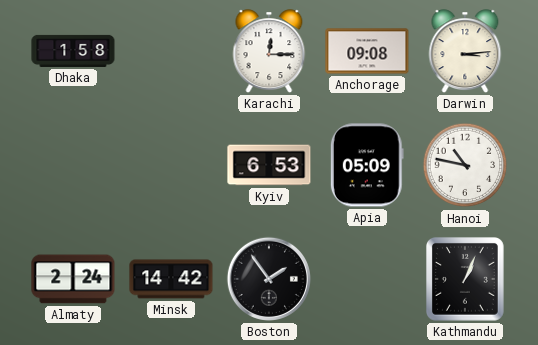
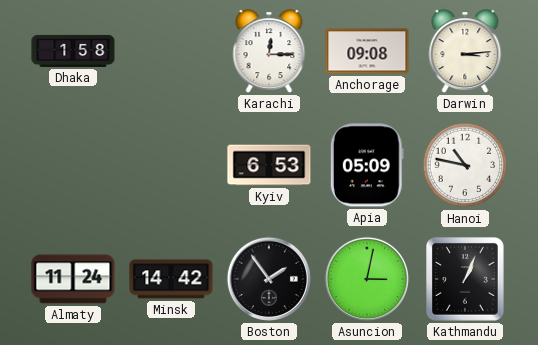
Almaty: 2:24 -> 11:24
Asuncion: none -> 3:02
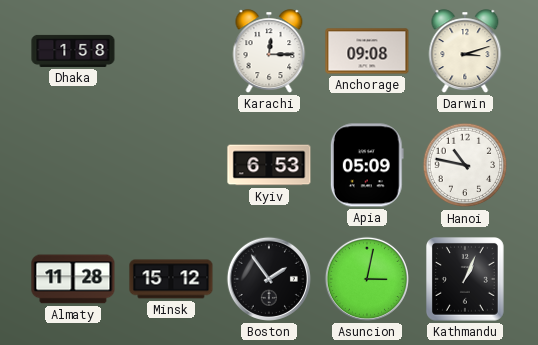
Darwin: 3:14 -> 3:12
Almaty: 11:24 -> 11:28
Minsk: 14:42 -> 15:12
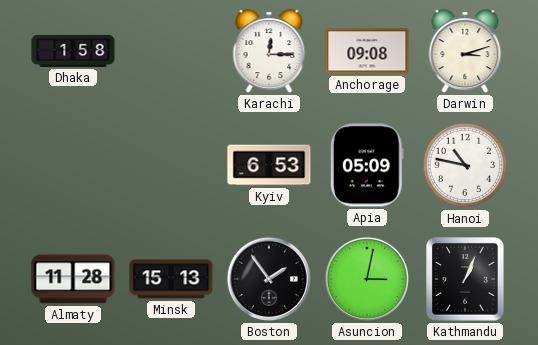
Minsk: 15:12 -> 15:13
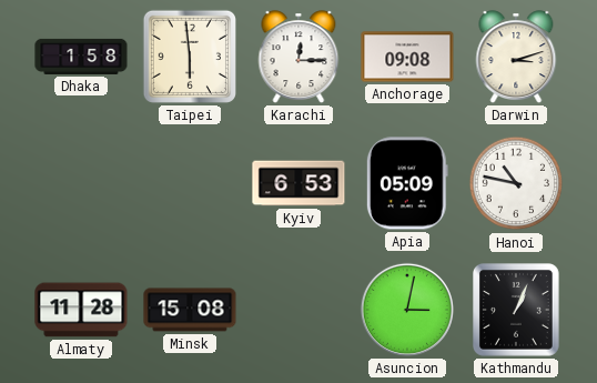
Taipei: none -> 5:59
Minsk: 15:13 -> 15:08
Boston: 1:54 -> none
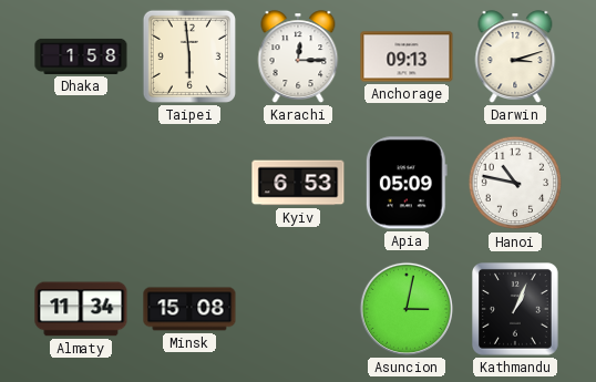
Anchorage: 09:08 -> 09:13
Almaty: 11:28 -> 11:34
